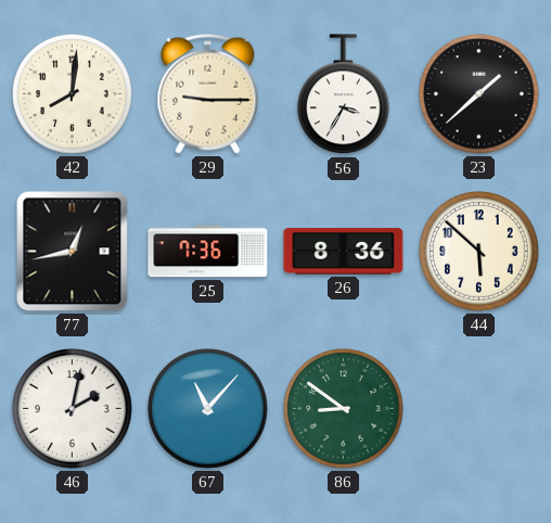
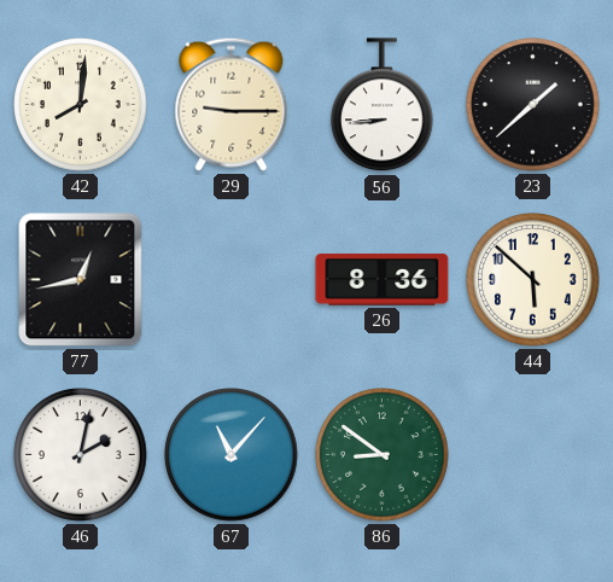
56: 3:35 -> 8:44
25: 7:36 -> none
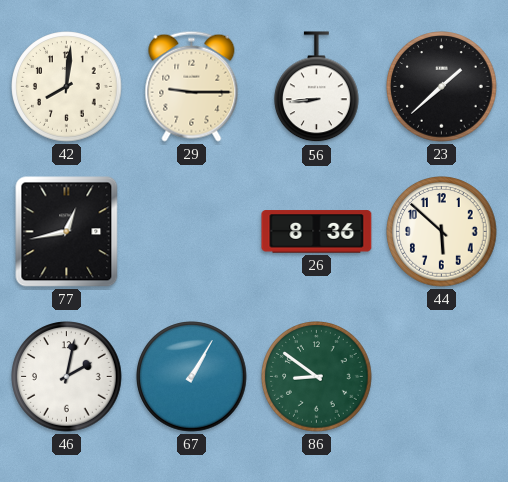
67: 11:07 -> 1:05
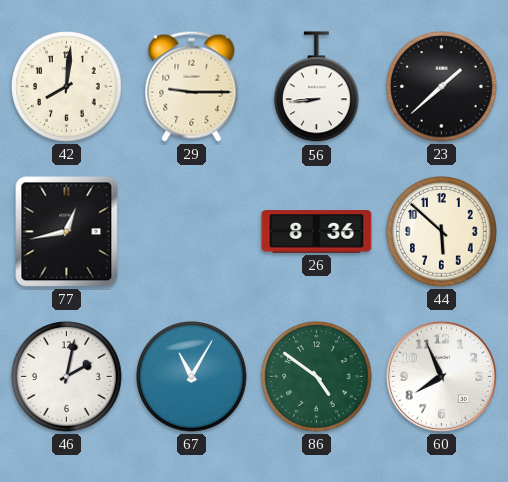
67: 1:05 -> 11:05
86: 8:51 -> 4:51
60: none -> 7:56
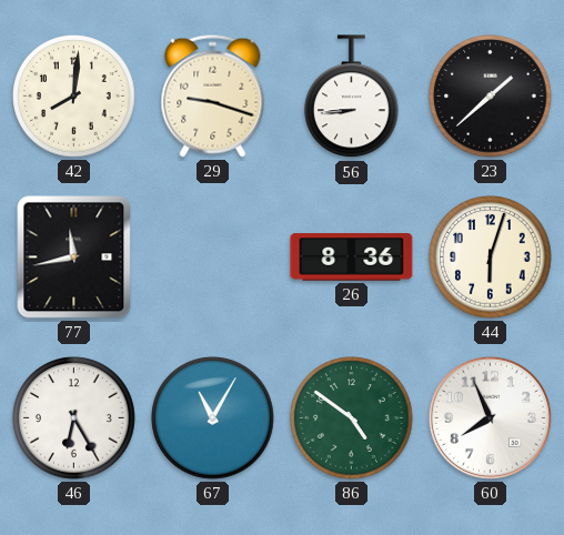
29: 9:15 -> 9:18
77: 12:43 -> 11:43
44: 5:52 -> 6:03
46: 2:02 -> 6:25
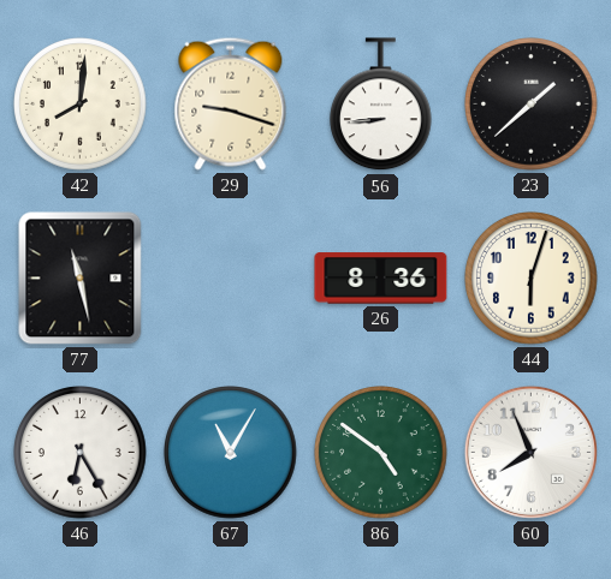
77: 11:43 -> 11:28
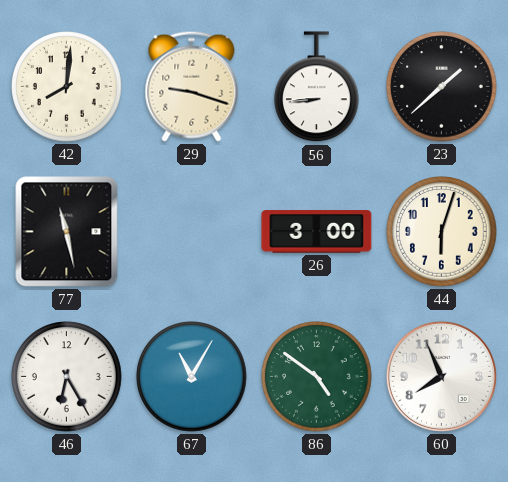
26: 8:36 -> 3:00
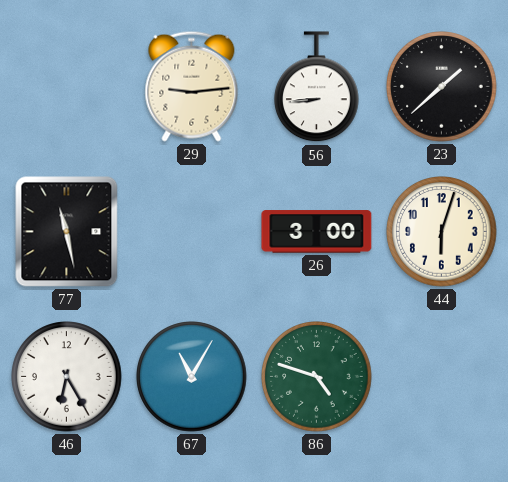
42: 8:01 -> none
29: 9:18 -> 9:14
86: 4:51 -> 4:48
60: 7:56 -> none
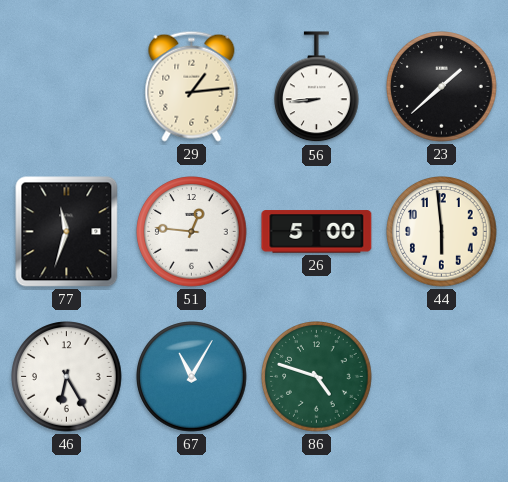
29: 9:14 -> 1:14
77: 11:28 -> 11:33
51: none -> 12:46
26: 3:00 -> 5:00
44: 6:03 -> 5:59
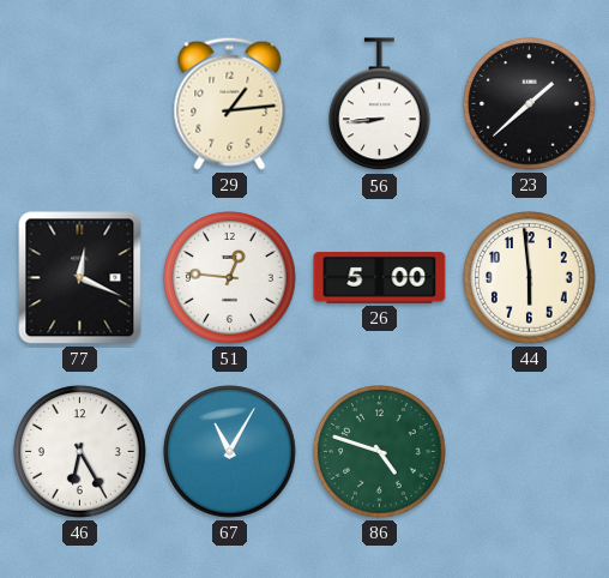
77: 11:33 -> 12:19
